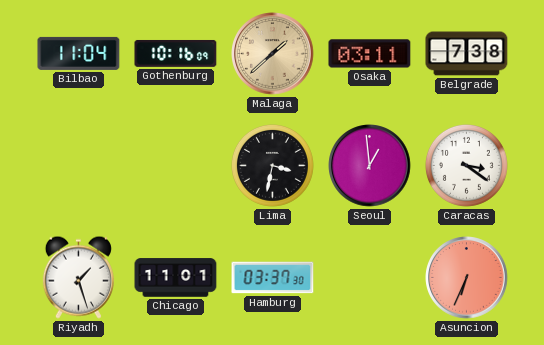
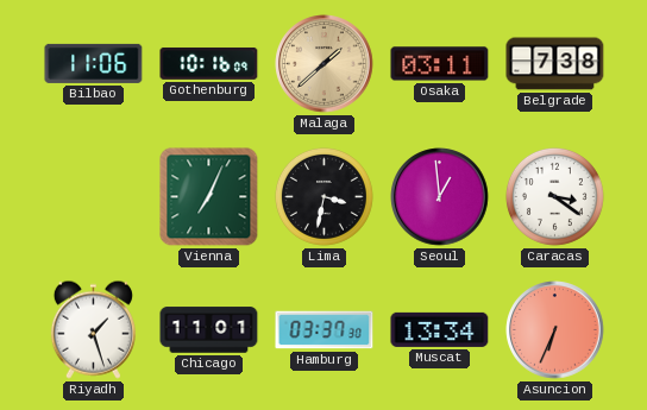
Bilbao: 11:04 -> 11:06
Vienna: none -> 7:04
Muscat: none -> 13:34
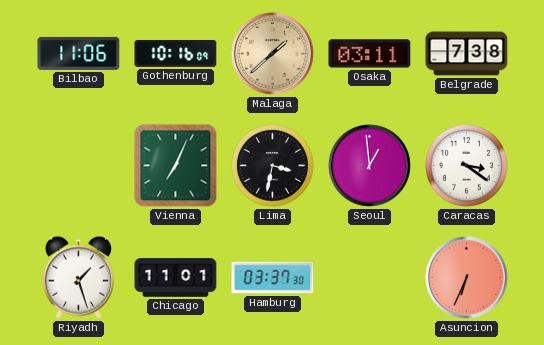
Muscat: 13:34 -> none
